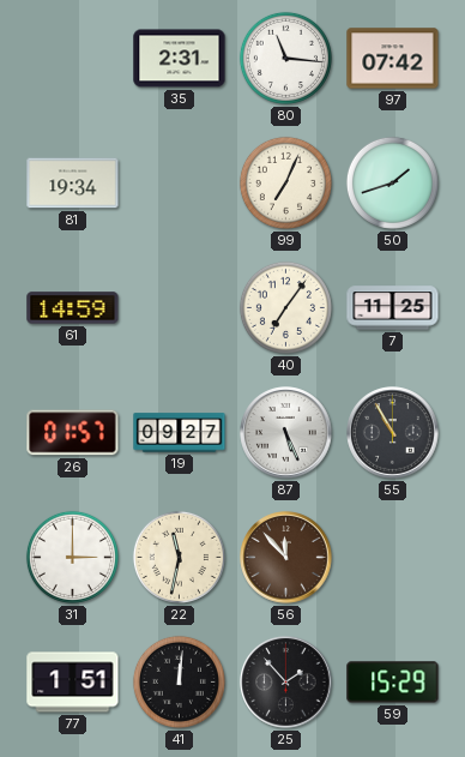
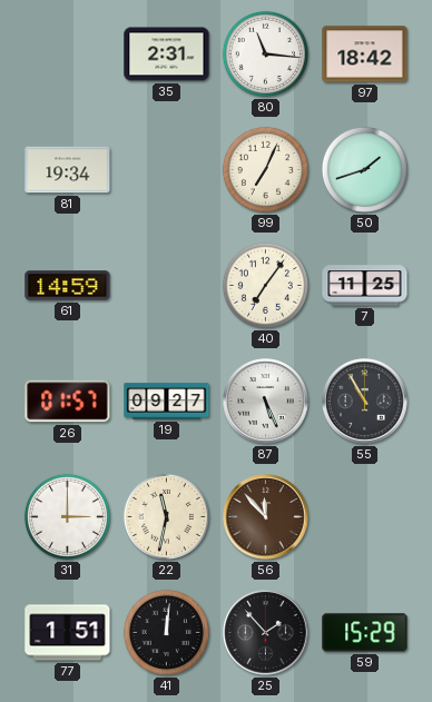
97: 07:42 -> 18:42
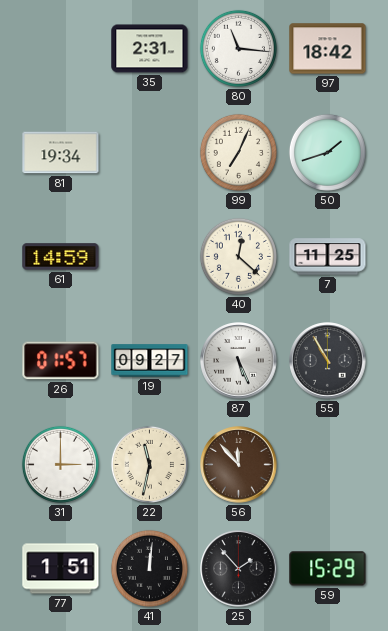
40: 7:06 -> 12:22
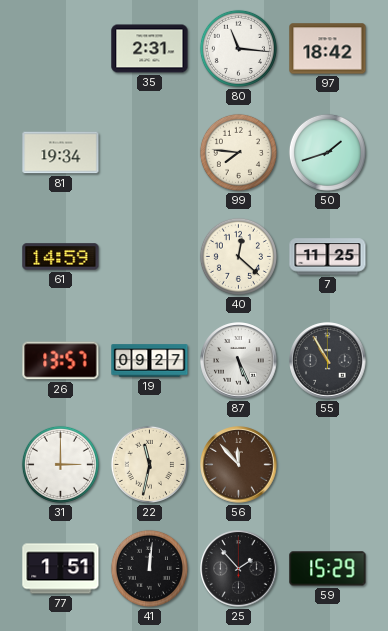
99: 7:04 -> 7:46
26: 01:57 -> 13:57
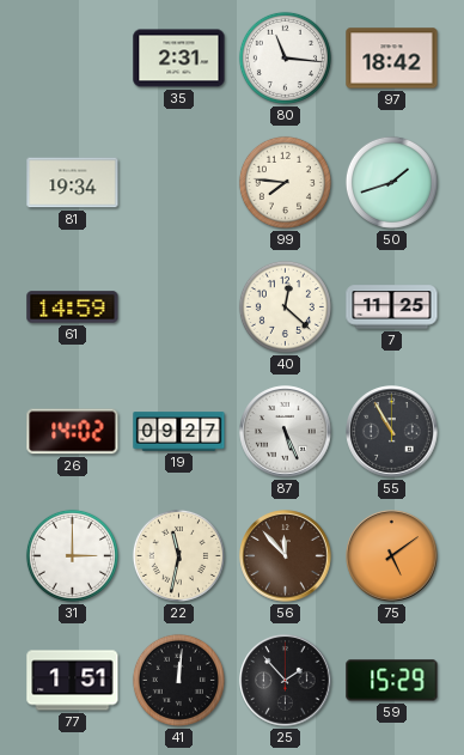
26: 13:57 -> 14:02
75: none -> 5:09
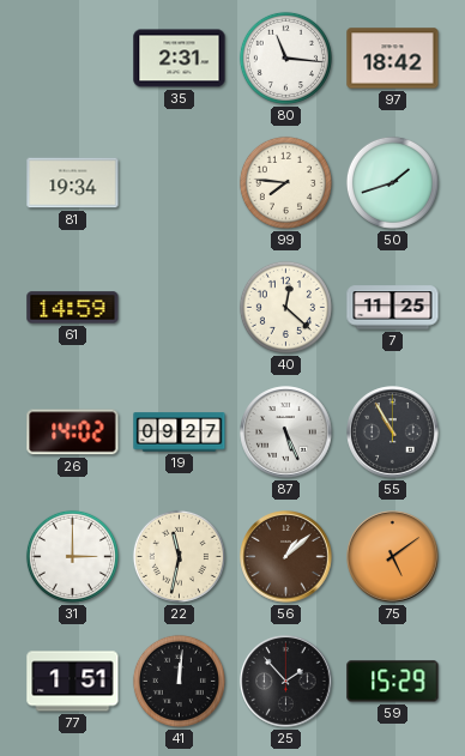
56: 11:53 -> 1:08
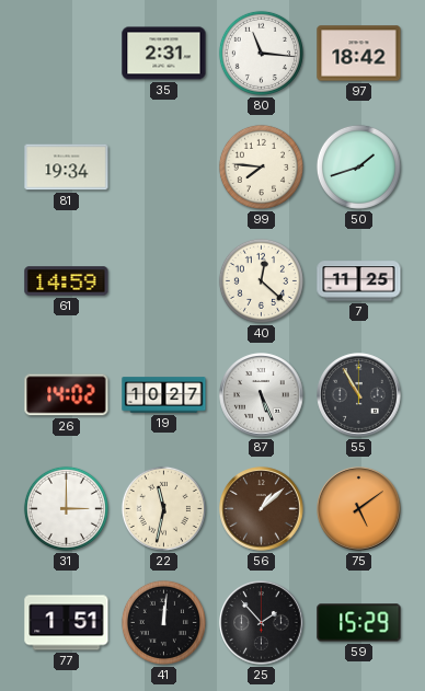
19: 09:27 -> 10:27
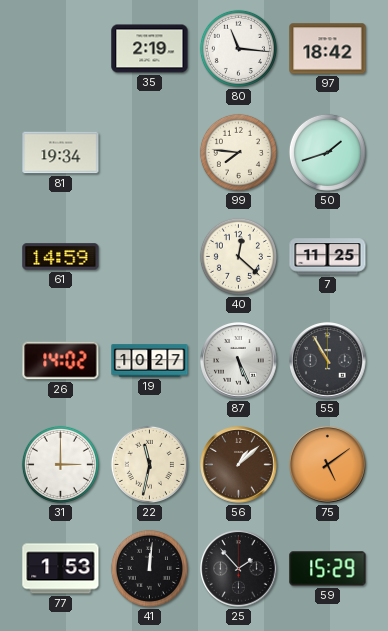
35: 2:31 -> 2:19
77: 1:51 -> 1:53
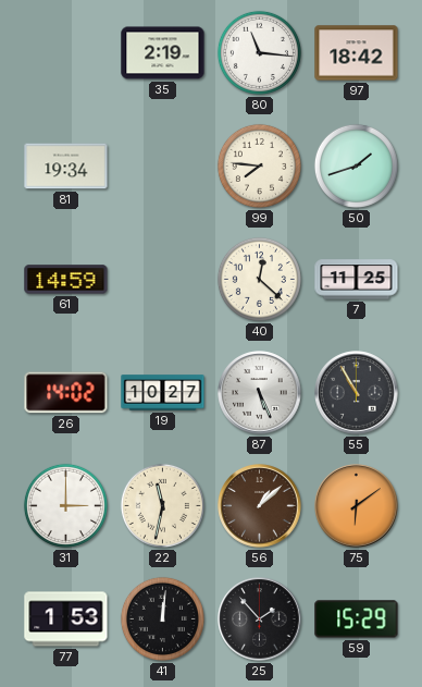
75: 5:09 -> 6:09
